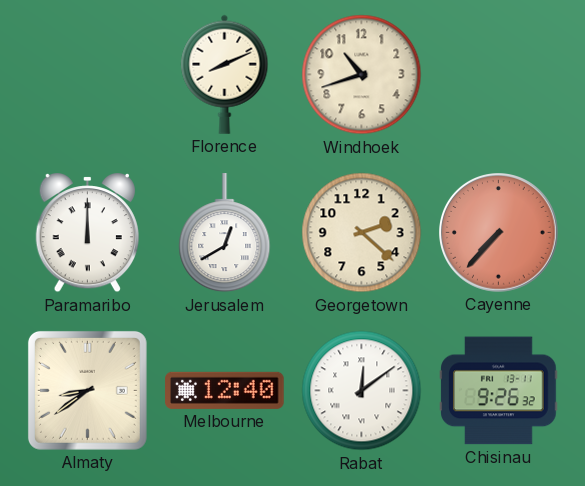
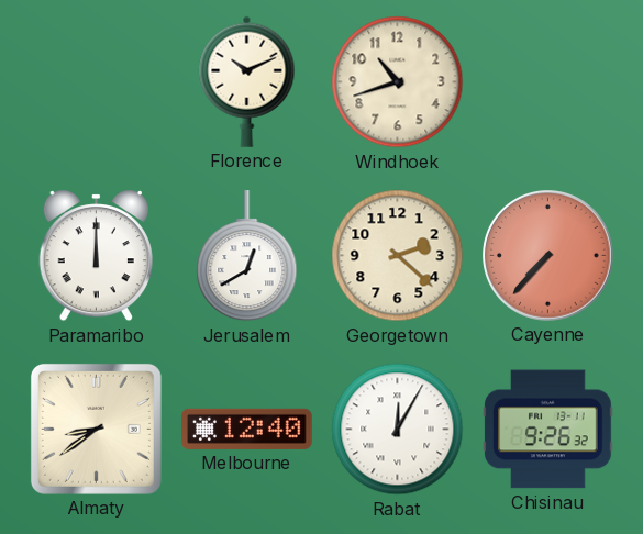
Florence: 8:11 -> 10:11
Rabat: 12:09 -> 12:05
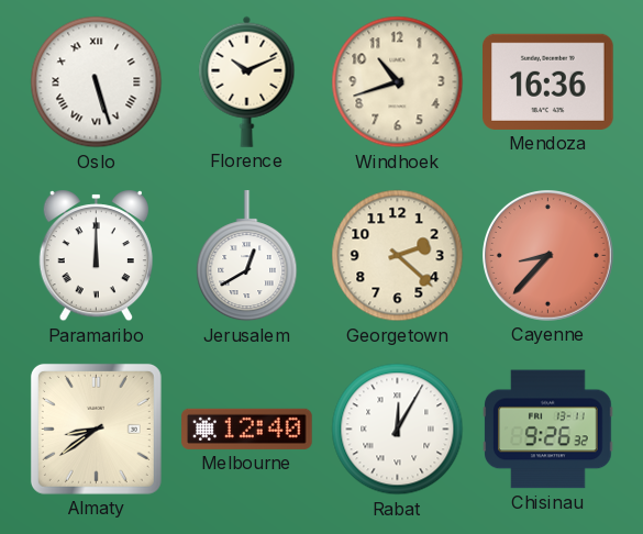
Oslo: none -> 5:27
Mendoza: none -> 16:36
Cayenne: 7:37 -> 8:37
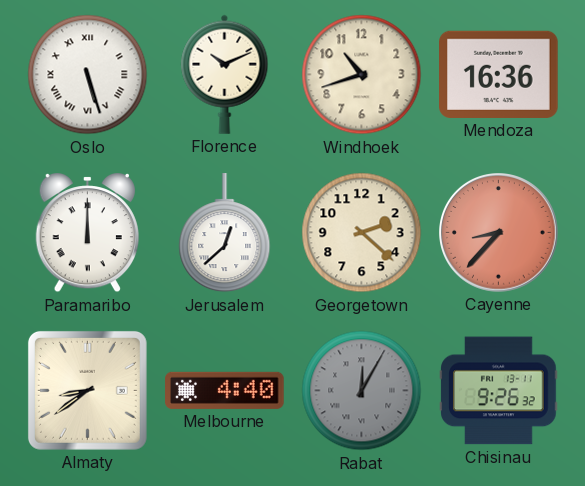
Jerusalem: 12:40 -> 12:38
Melbourne: 12:40 -> 4:40
Rabat dial: white -> grey
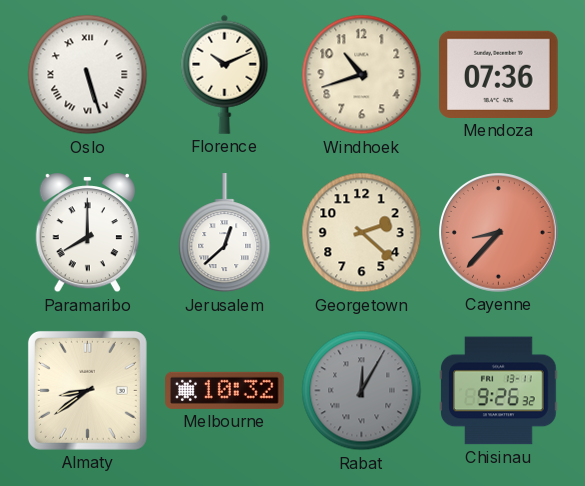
Mendoza: 16:36 -> 07:36
Paramaribo: 12:00 -> 8:00
Melbourne: 4:40 -> 10:32
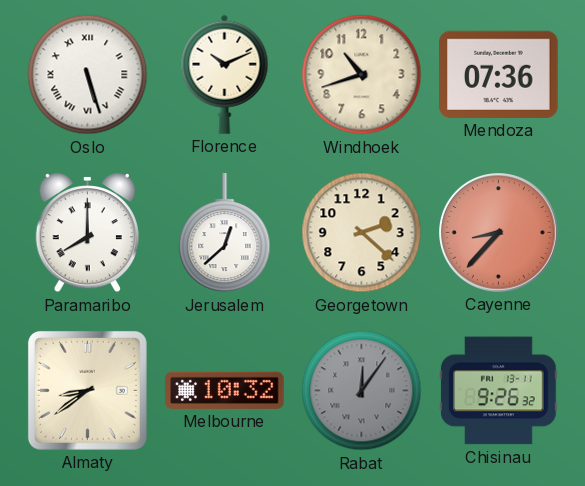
Rabat: 12:05 -> 12:06
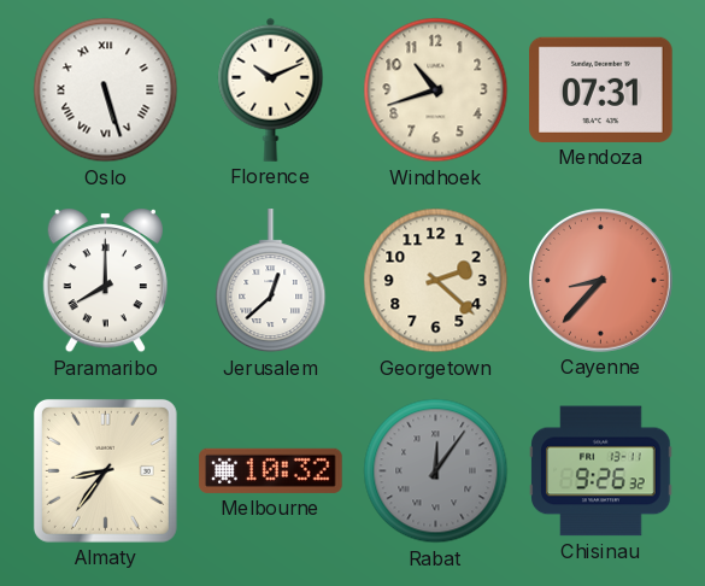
Mendoza: 07:36 -> 07:31
Almaty: 8:39 -> 8:36
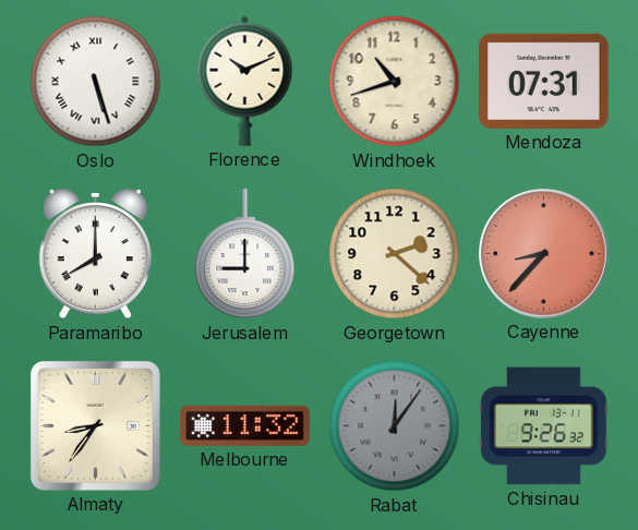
Jerusalem: 12:38 -> 9:00
Melbourne: 10:32 -> 11:32
